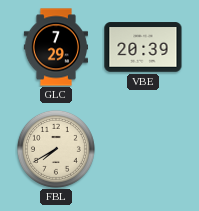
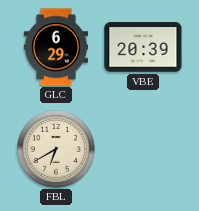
GLC: 7:29 -> 6:29
FBL: 7:40 -> 6:40
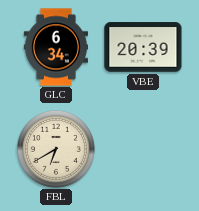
GLC: 6:29 -> 6:34
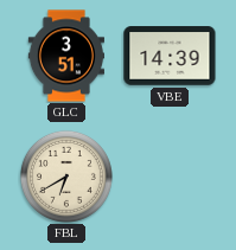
GLC: 6:34 -> 3:51
VBE: 20:39 -> 14:39
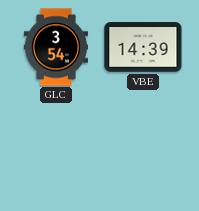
GLC: 3:51 -> 3:54
FBL: 6:40 -> none
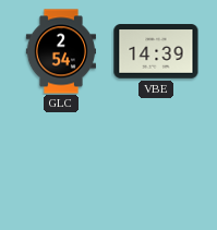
GLC: 3:54 -> 2:54
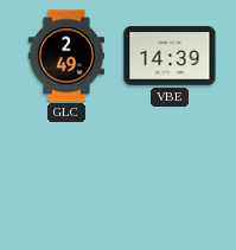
GLC: 2:54 -> 2:49
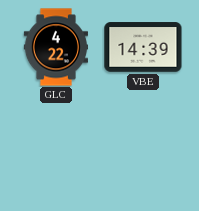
GLC: 2:49 -> 4:22
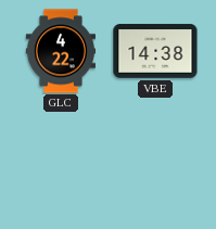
VBE: 14:39 -> 14:38
